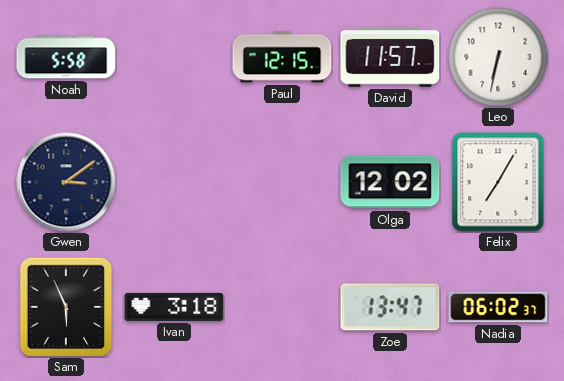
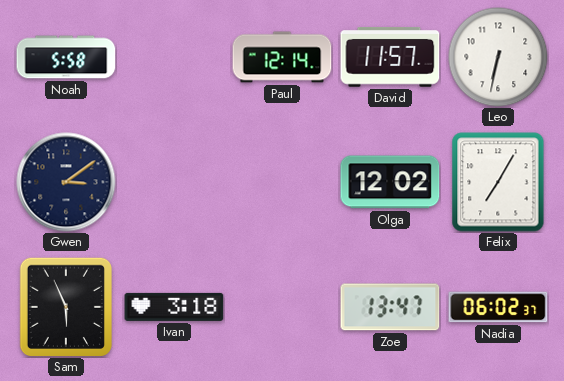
Paul: 12:15 -> 12:14
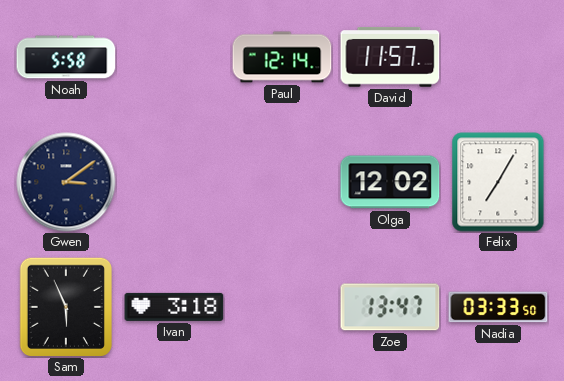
Leo: 6:32 -> none
Nadia: 06:02 -> 03:33
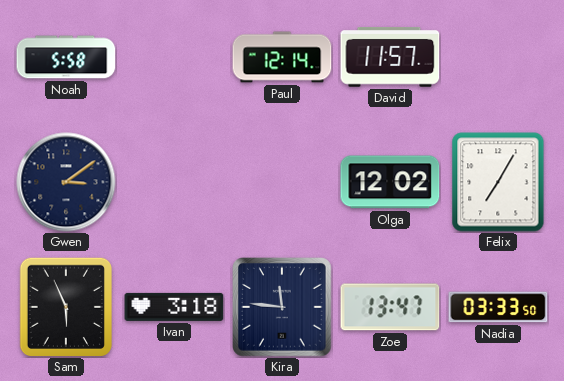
Kira: none -> 11:46
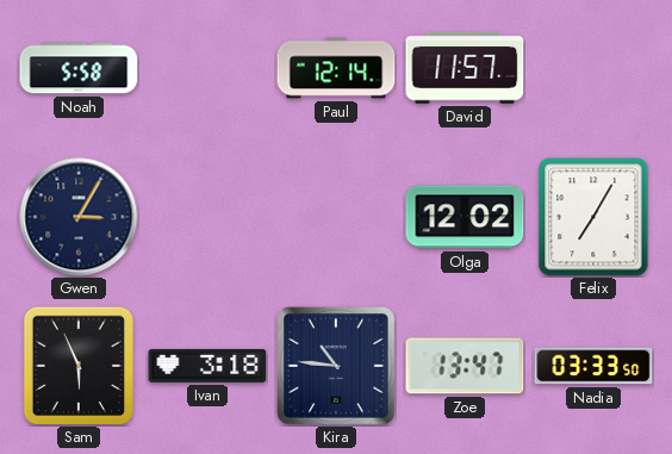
Gwen: 3:09 -> 3:05
Kira: 11:46 -> 10:46
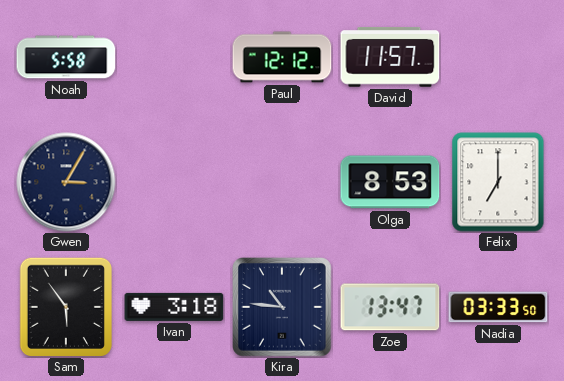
Paul: 12:14 -> 12:12
Olga: 12:02 -> 8:53
Felix: 7:05 -> 7:00
Sam: 5:56 -> 5:54
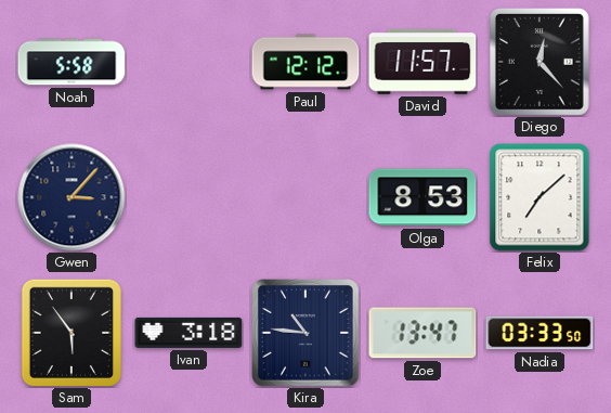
Diego: none -> 12:23
Gwen: 3:05 -> 3:07
Felix: 7:00 -> 7:08
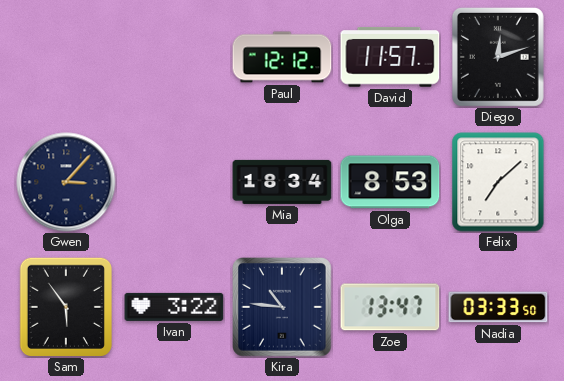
Noah: 5:58 -> none
Diego: 12:23 -> 12:12
Mia: none -> 18:34
Ivan: 3:18 -> 3:22
